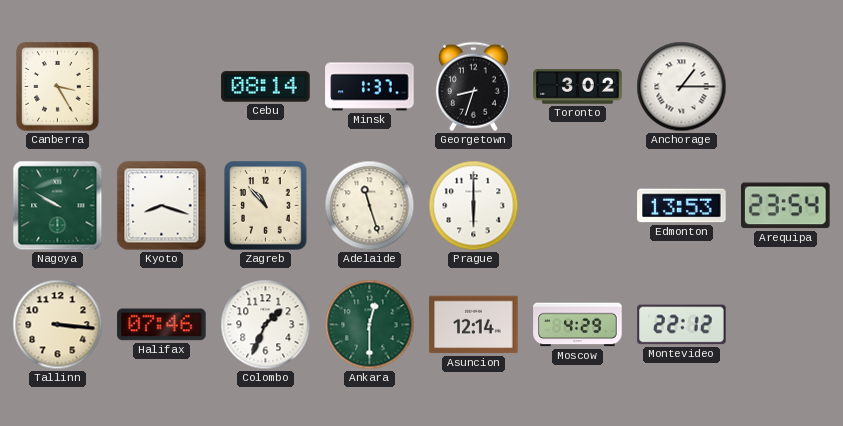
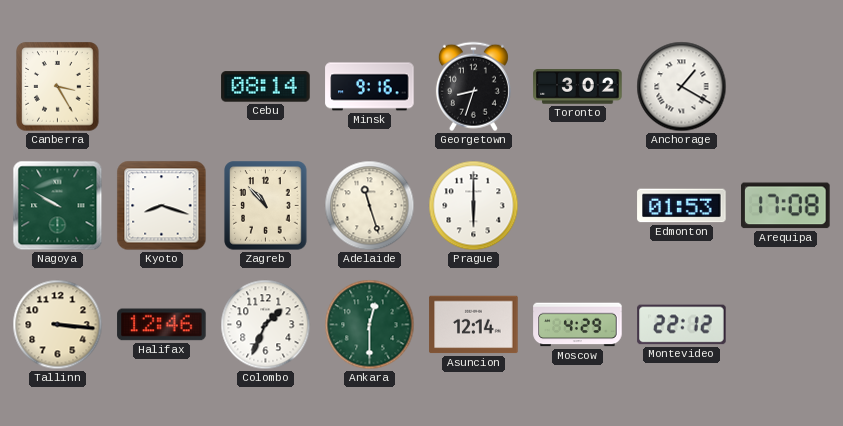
Minsk: 1:37 -> 9:16
Anchorage: 1:15 -> 1:20
Edmonton: 13:53 -> 01:53
Arequipa: 23:54 -> 17:08
Halifax: 07:46 -> 12:46
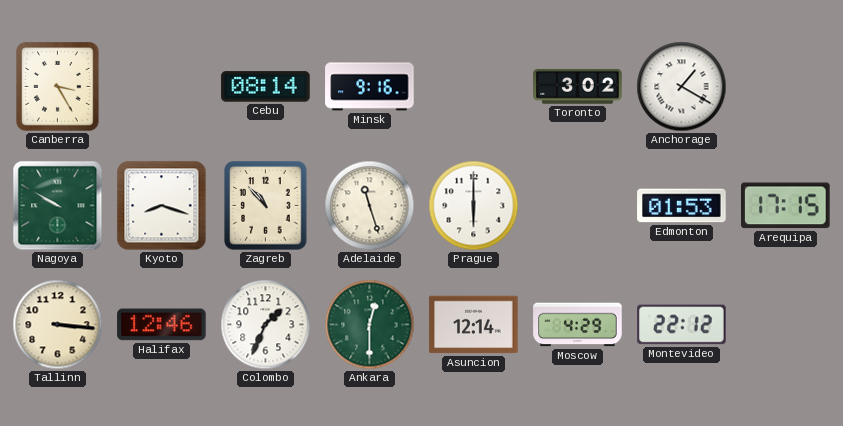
Georgetown: 8:33 -> none
Arequipa: 17:08 -> 17:15
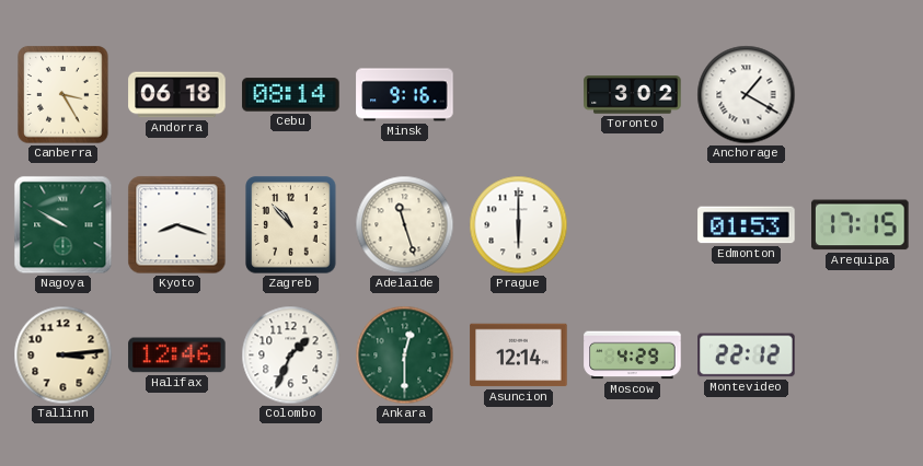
Andorra: none -> 06:18
Tallinn: 3:16 -> 3:14
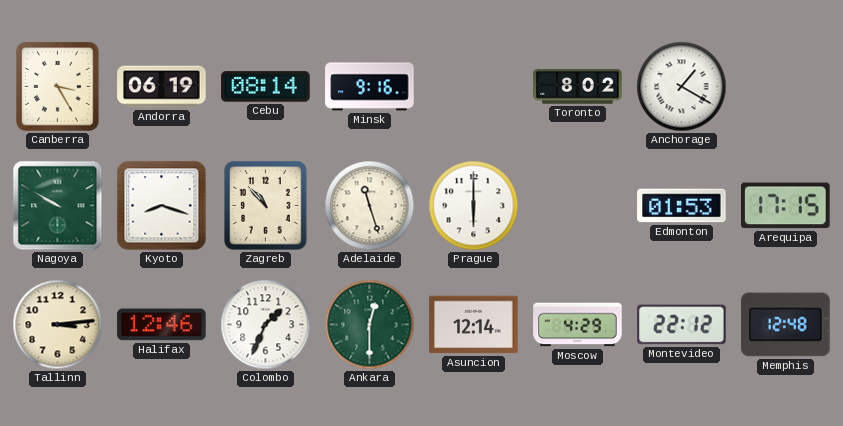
Andorra: 06:18 -> 06:19
Toronto: 3:02 -> 8:02
Memphis: none -> 12:48
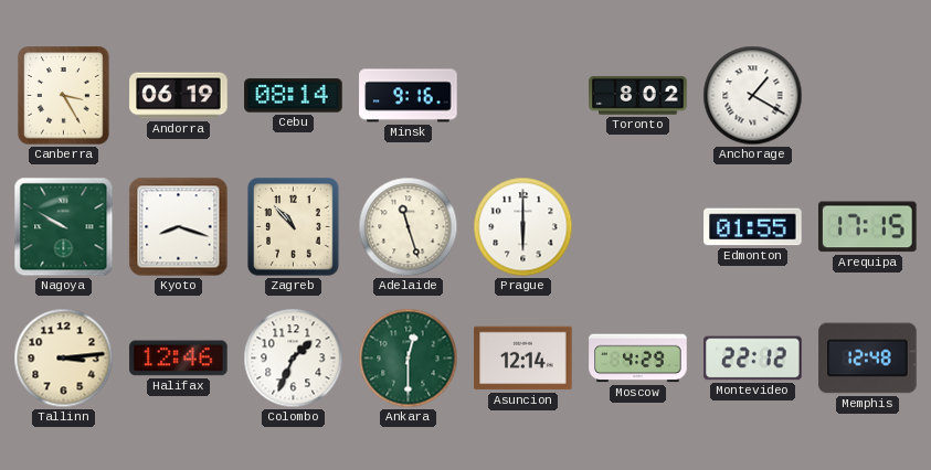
Edmonton: 01:53 -> 01:55
